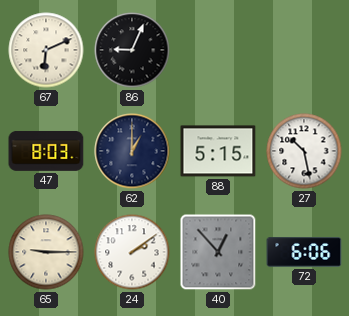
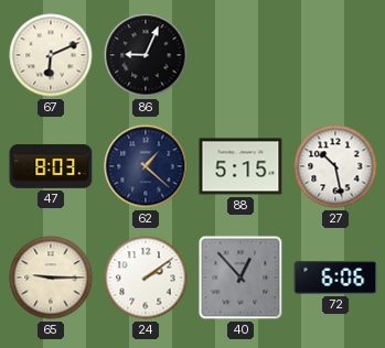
62: 1:00 -> 1:22
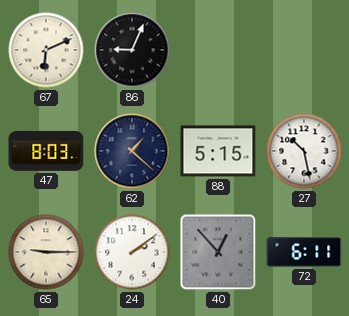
72: 6:06 -> 6:11
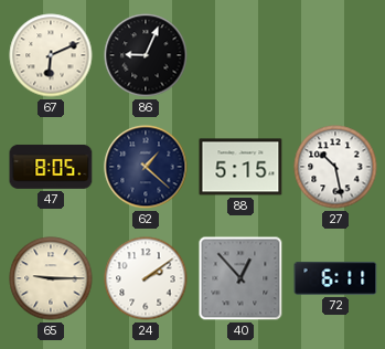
47: 8:03 -> 8:05
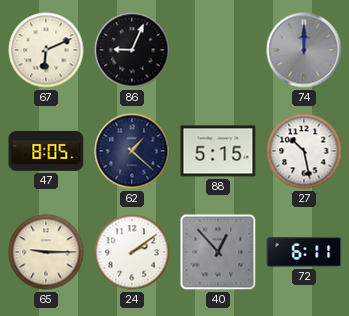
74: none -> 12:00
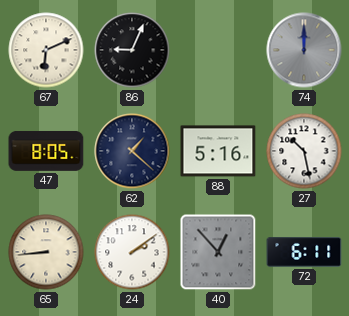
88: 5:15 -> 5:16
65: 9:15 -> 8:44
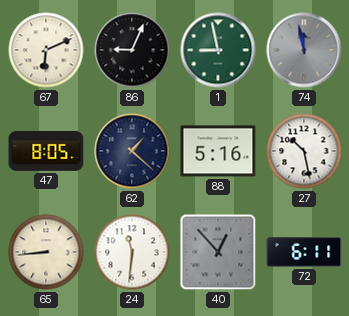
1: none -> 8:58
74: 12:00 -> 11:58
24: 2:09 -> 11:31
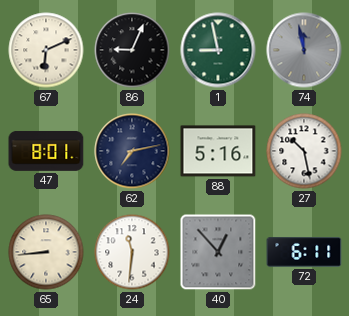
47: 8:05 -> 8:01
62: 1:22 -> 7:13
